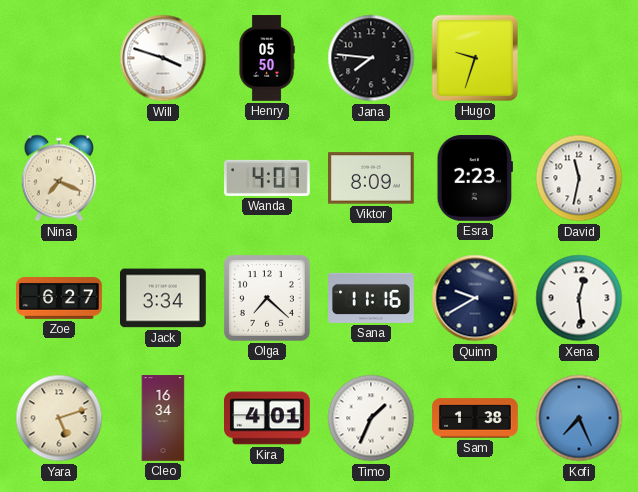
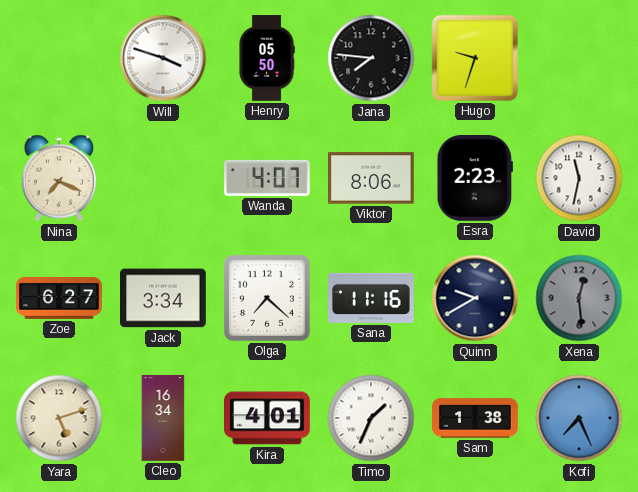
Viktor: 8:09 -> 8:06
Xena dial: white -> grey
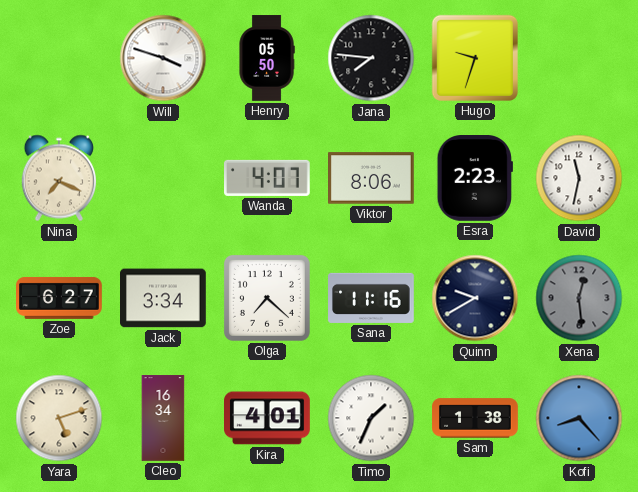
Kofi: 7:26 -> 8:23
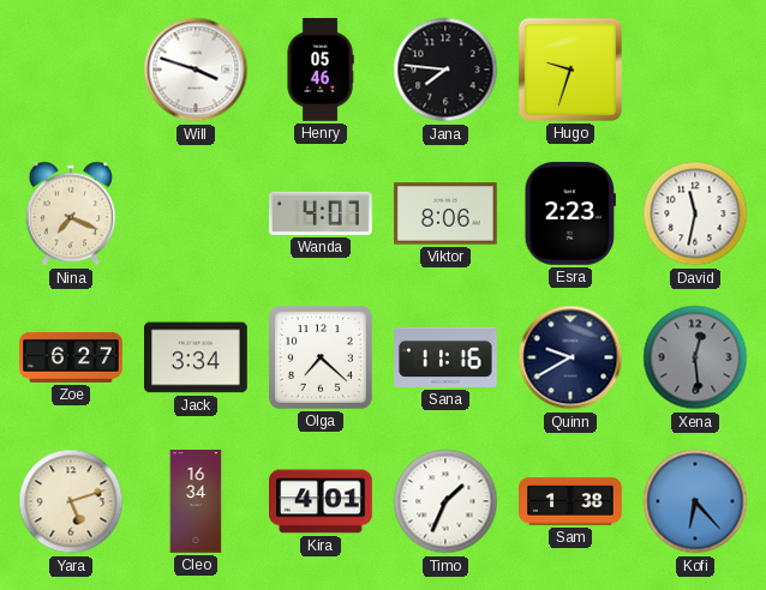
Henry: 05:50 -> 05:46
Kofi: 8:23 -> 6:23
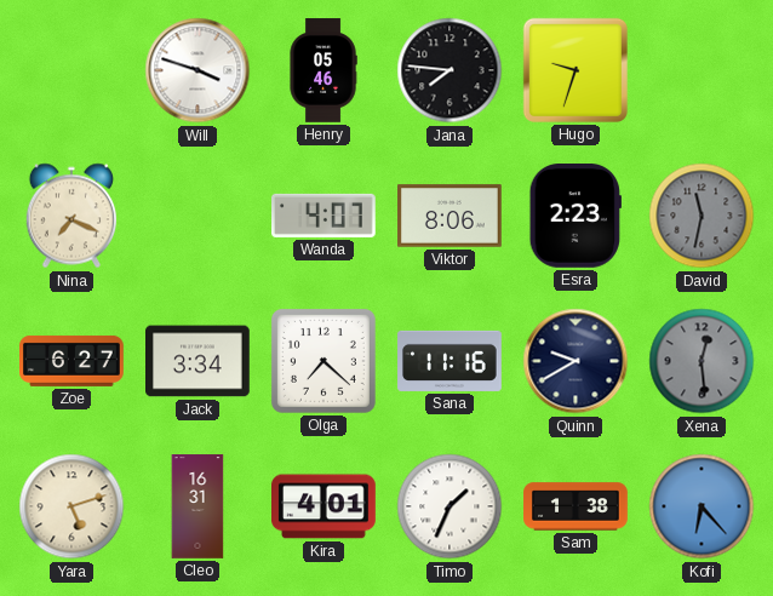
David dial: white -> grey
Cleo: 16:34 -> 16:31
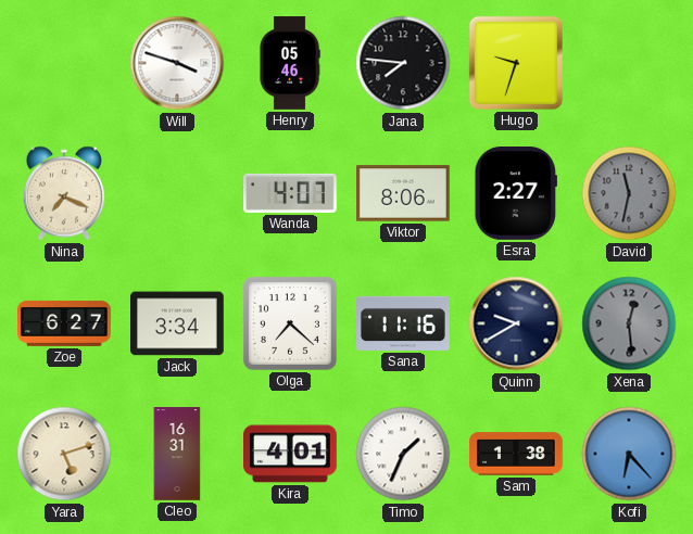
Esra: 2:23 -> 2:27
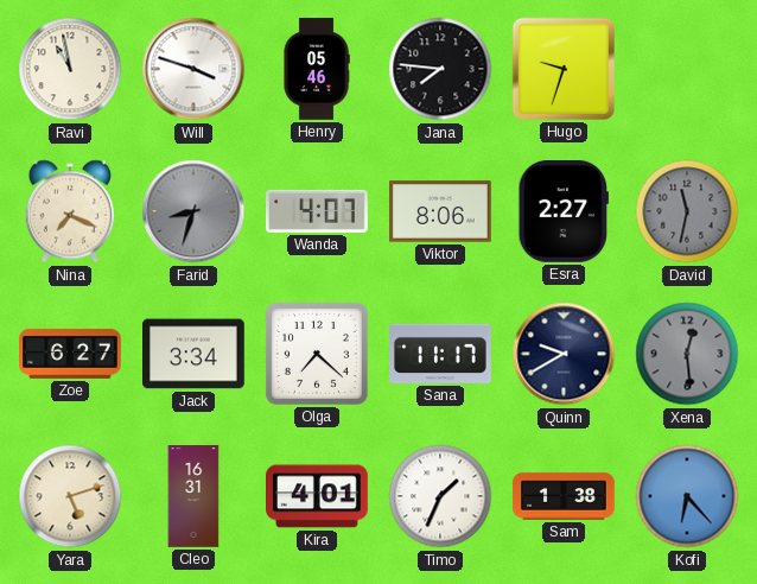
Ravi: none -> 10:58
Farid: none -> 8:33
Sana: 11:16 -> 11:17
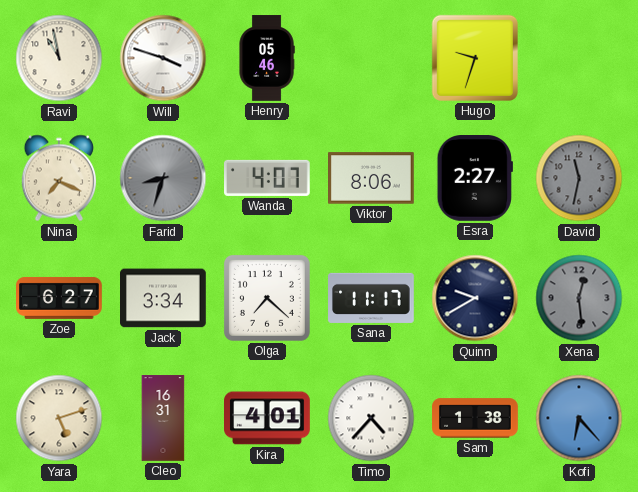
Jana: 7:46 -> none
Timo: 1:34 -> 4:37
